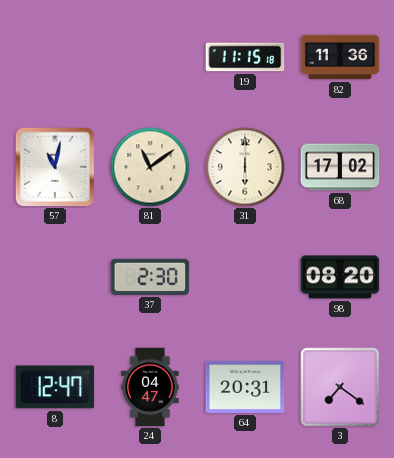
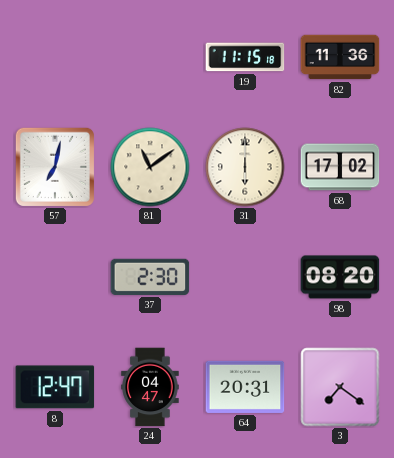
57: 11:02 -> 7:02
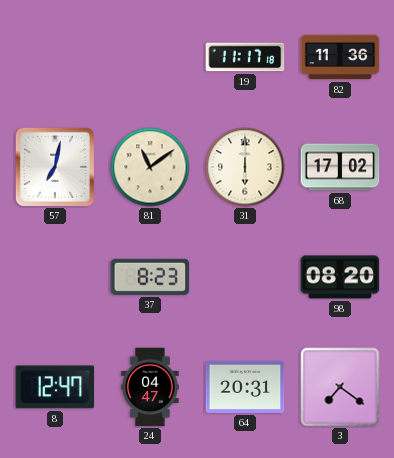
19: 11:15 -> 11:17
37: 2:30 -> 8:23
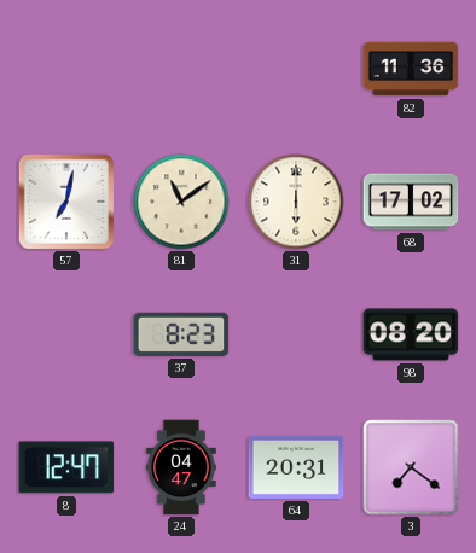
19: 11:17 -> none
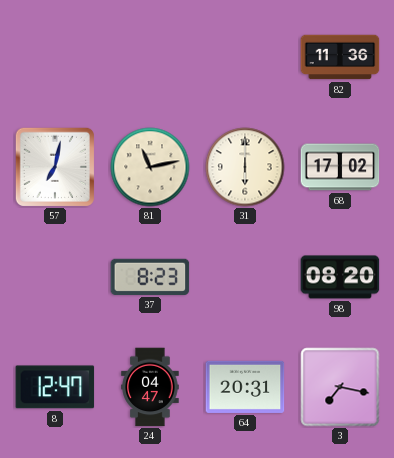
81: 11:09 -> 11:13
3: 7:21 -> 7:17
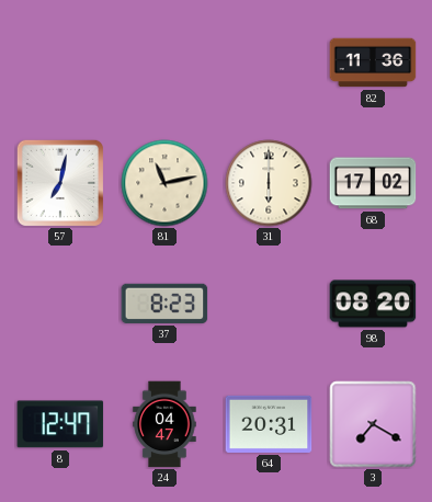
3: 7:17 -> 7:20
